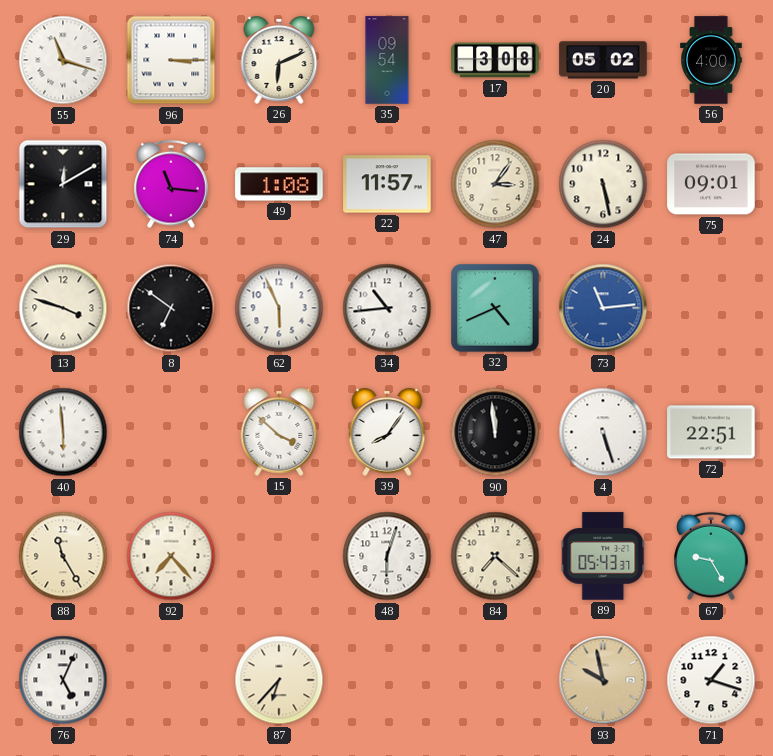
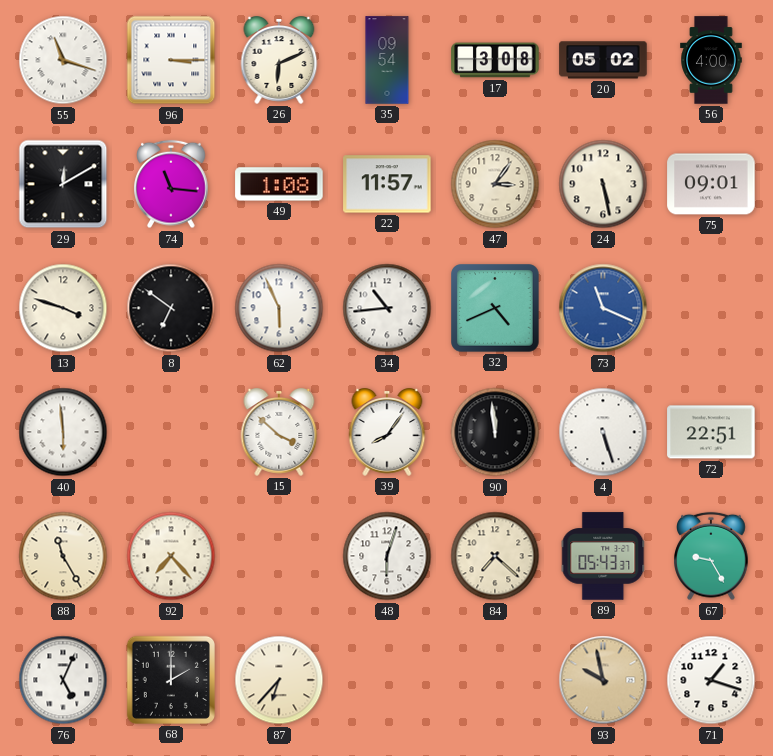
73: 11:14 -> 11:19
68: none -> 2:00
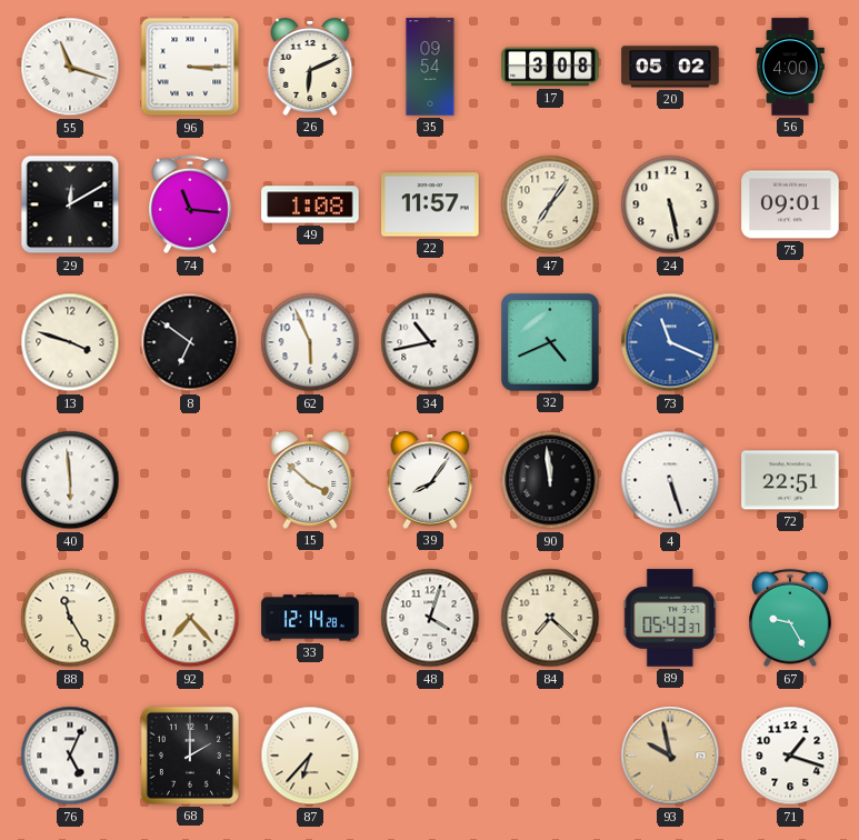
47: 3:06 -> 7:06
34: 10:44 -> 10:43
33: none -> 12:14
48: 6:03 -> 4:03
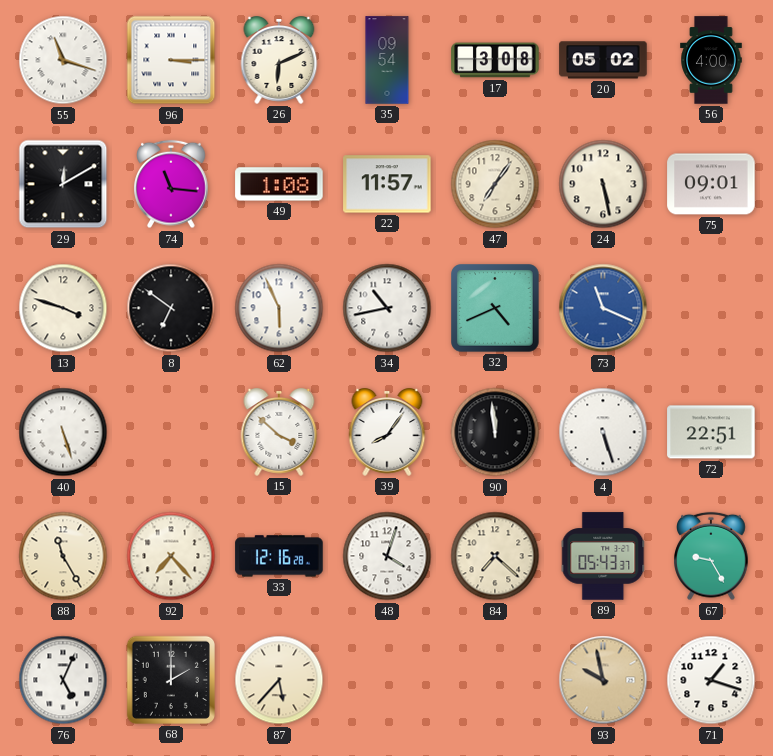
40: 5:59 -> 5:27
33: 12:14 -> 12:16
87: 6:37 -> 5:37
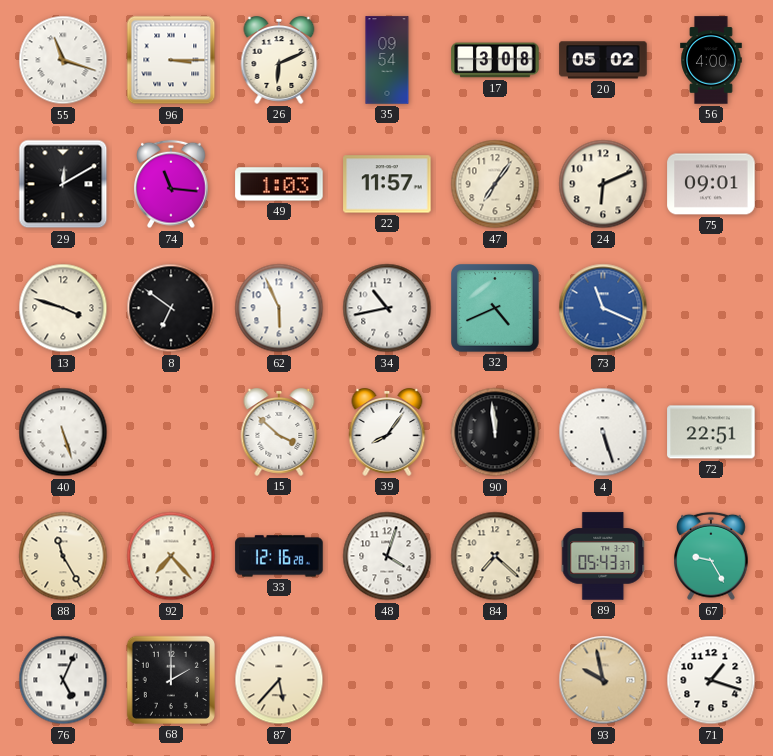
49: 1:08 -> 1:03
24: 5:28 -> 6:11
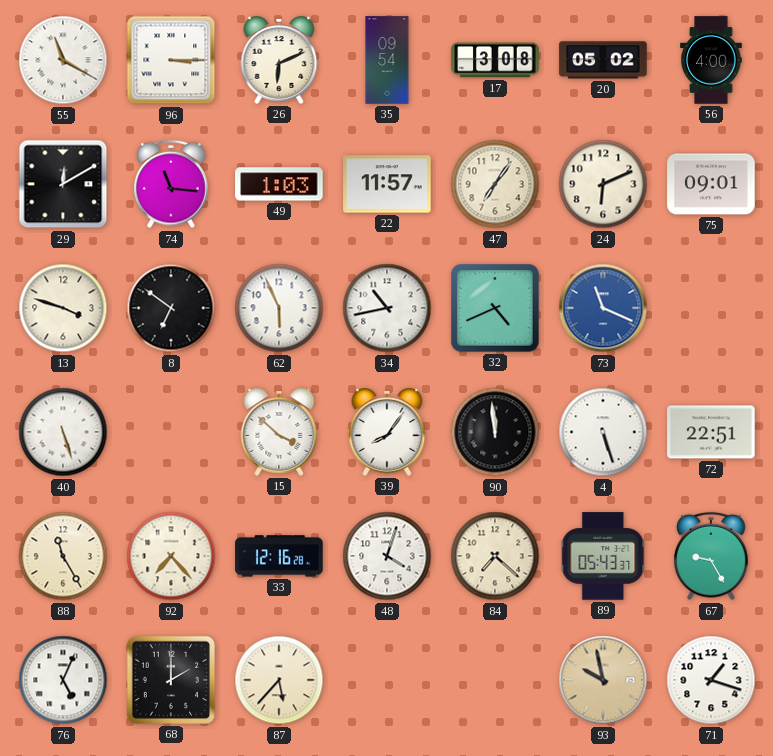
55: 11:18 -> 11:20
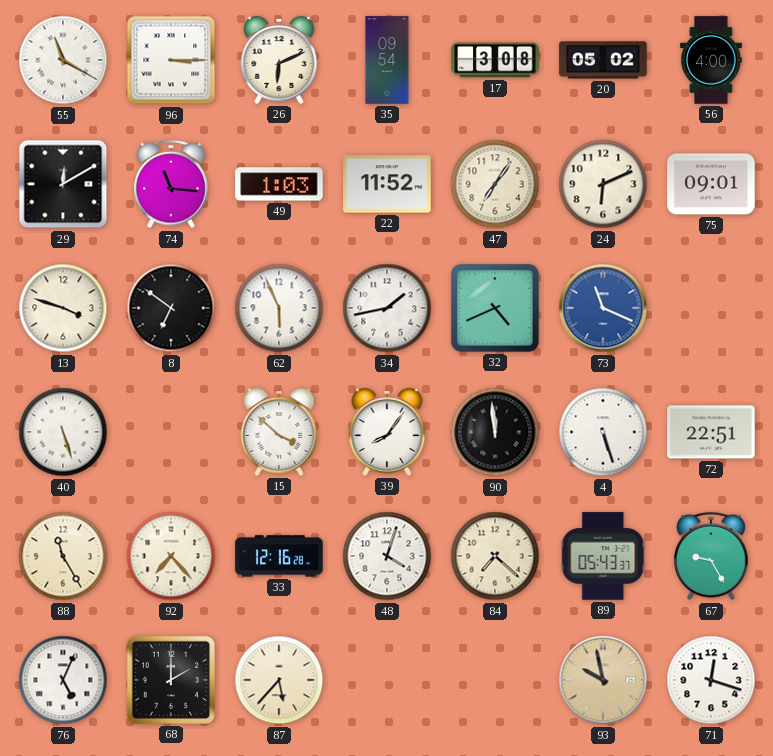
22: 11:57 -> 11:52
34: 10:43 -> 1:43
71: 1:18 -> 12:18
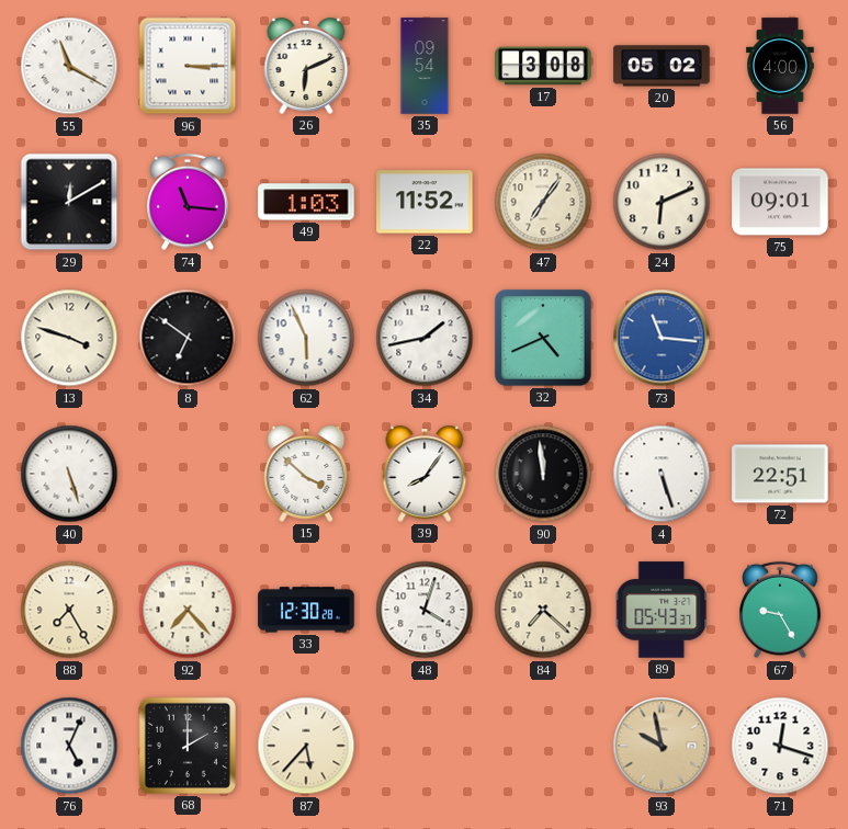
73: 11:19 -> 11:16
88: 11:25 -> 7:25
33: 12:16 -> 12:30
